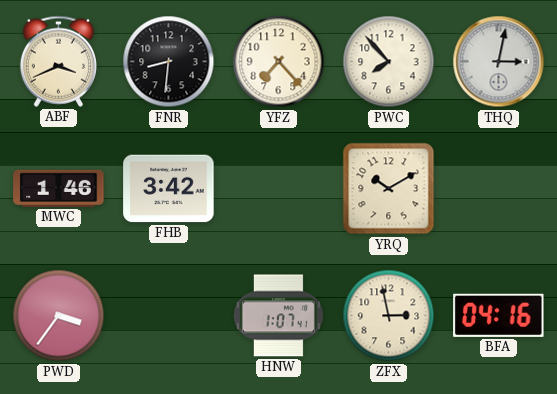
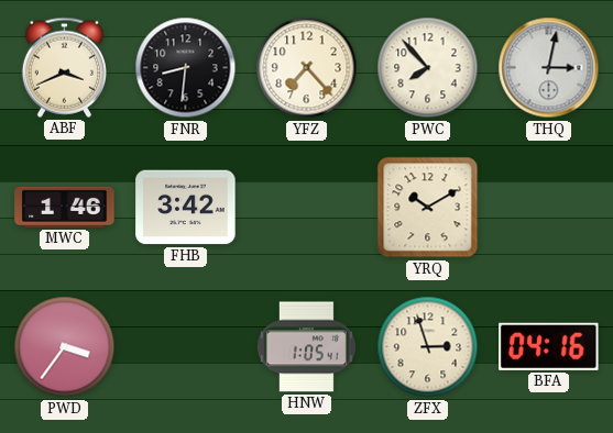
HNW: 1:07 -> 1:05
ZFX: 2:58 -> 2:57
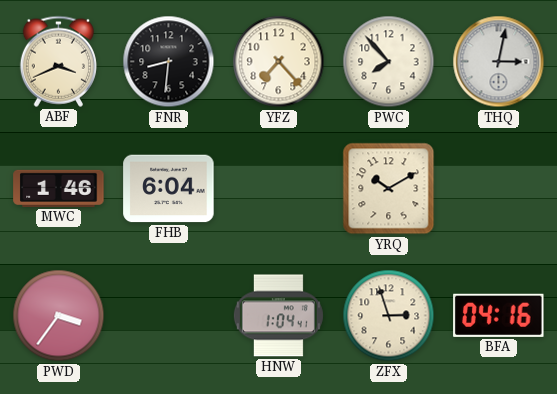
FHB: 3:42 -> 6:04
HNW: 1:05 -> 1:04
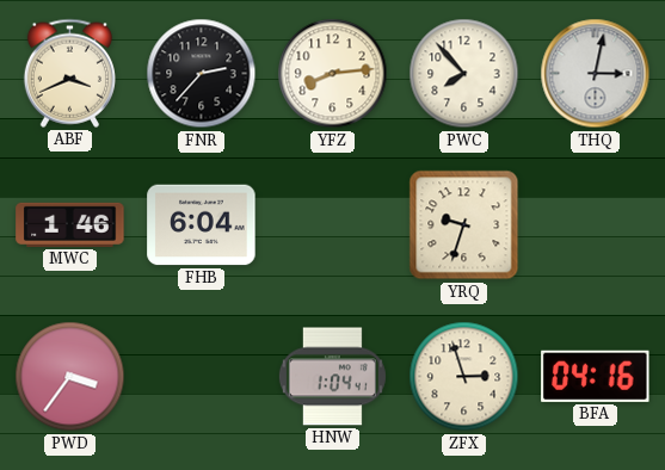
FNR: 8:31 -> 2:37
YFZ: 7:23 -> 8:14
YRQ: 10:10 -> 9:33
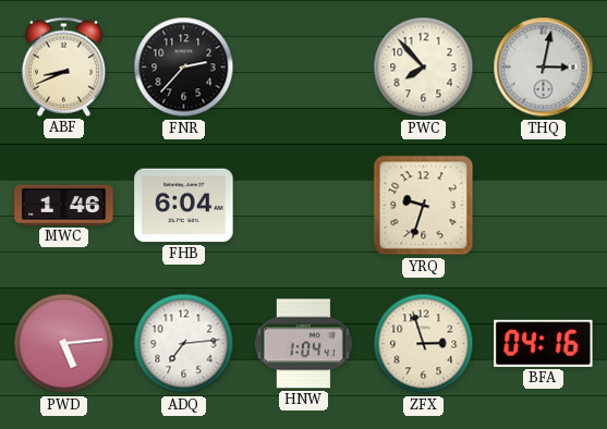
ABF: 3:41 -> 8:41
YFZ: 8:14 -> none
PWD: 3:36 -> 5:14
ADQ: none -> 7:14
